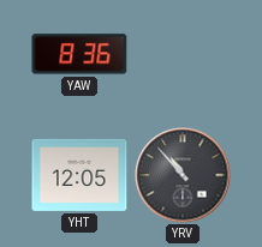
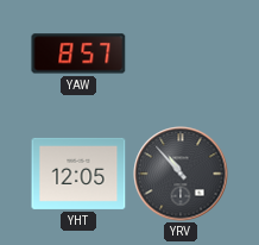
YAW: 8:36 -> 8:57
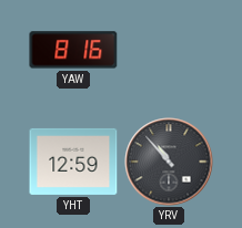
YAW: 8:57 -> 8:16
YHT: 12:05 -> 12:59
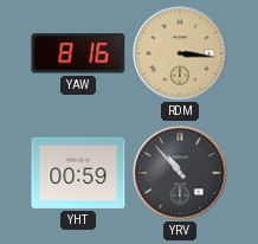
RDM: none -> 3:16
YHT: 12:59 -> 00:59
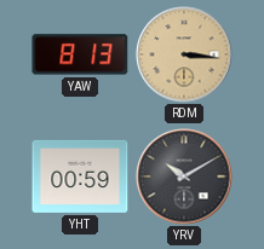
YAW: 8:16 -> 8:13
YRV: 10:53 -> 10:10
